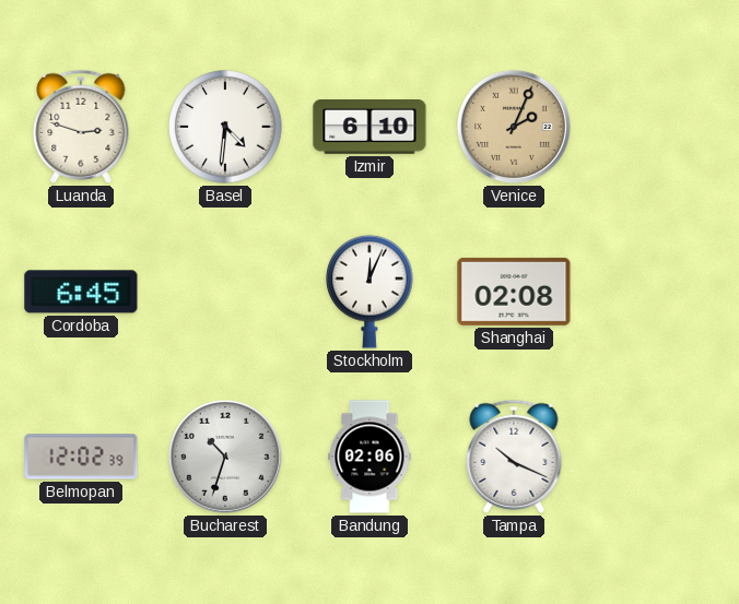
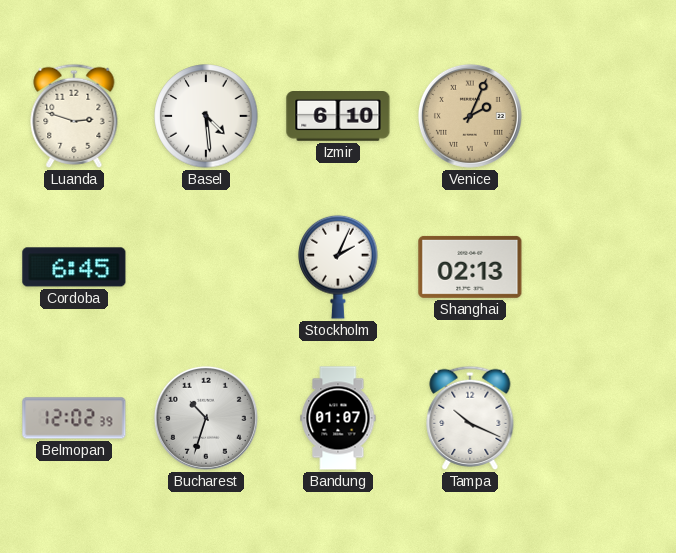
Basel: 4:31 -> 4:29
Stockholm: 12:04 -> 2:04
Shanghai: 02:08 -> 02:13
Bandung: 02:06 -> 01:07
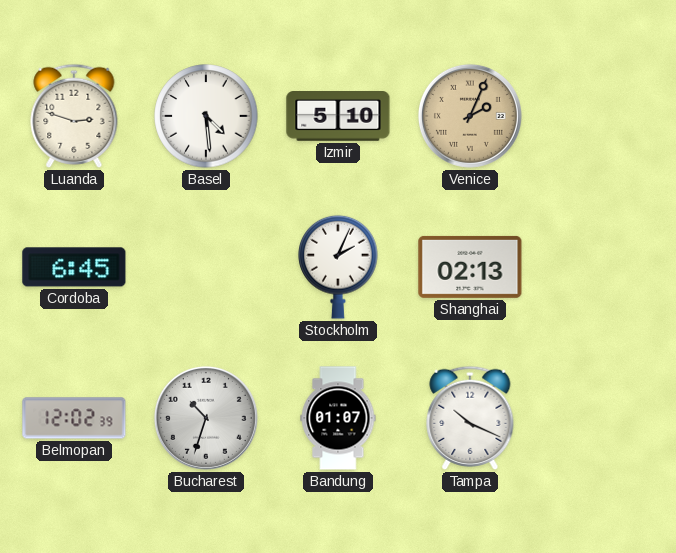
Izmir: 6:10 -> 5:10
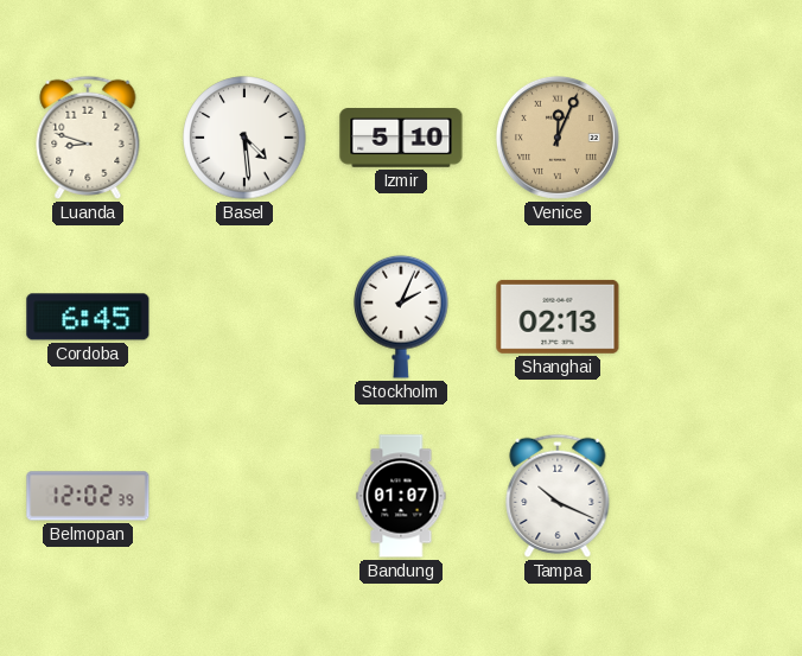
Luanda: 2:48 -> 8:48
Venice: 2:04 -> 12:04
Bucharest: 10:33 -> none
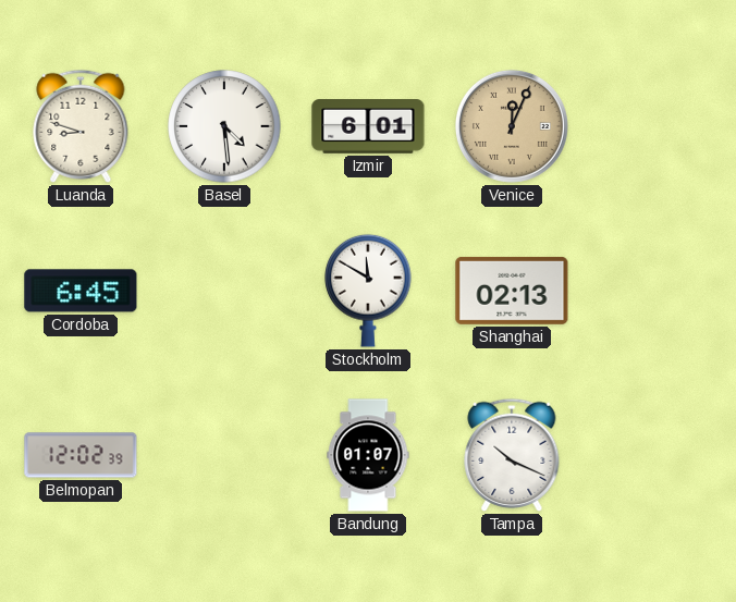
Izmir: 5:10 -> 6:01
Stockholm: 2:04 -> 11:50
